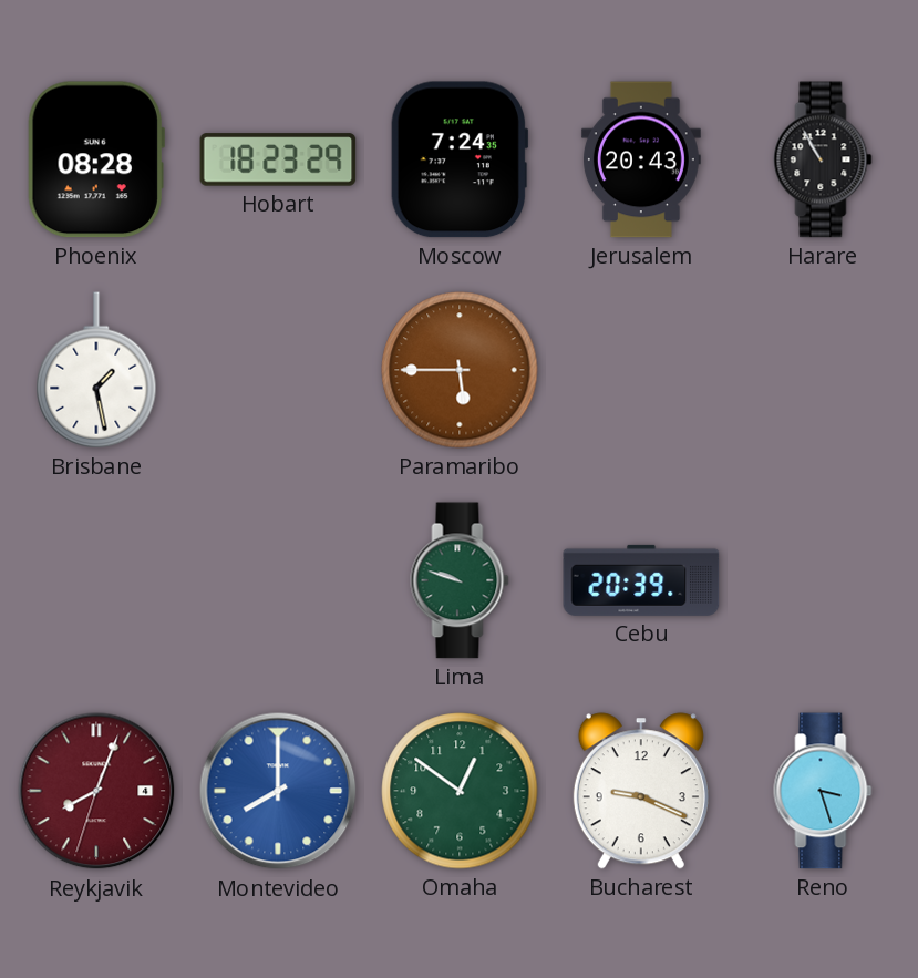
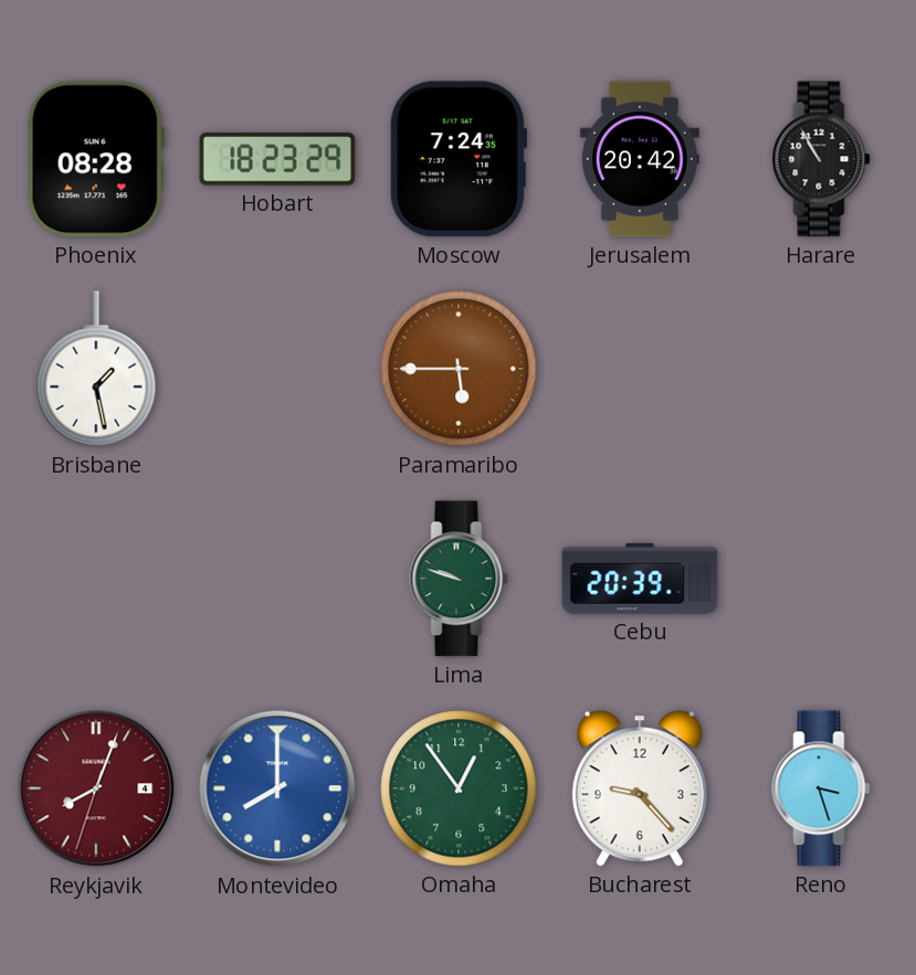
Jerusalem: 20:43 -> 20:42
Omaha: 12:51 -> 12:54
Bucharest: 9:19 -> 9:23
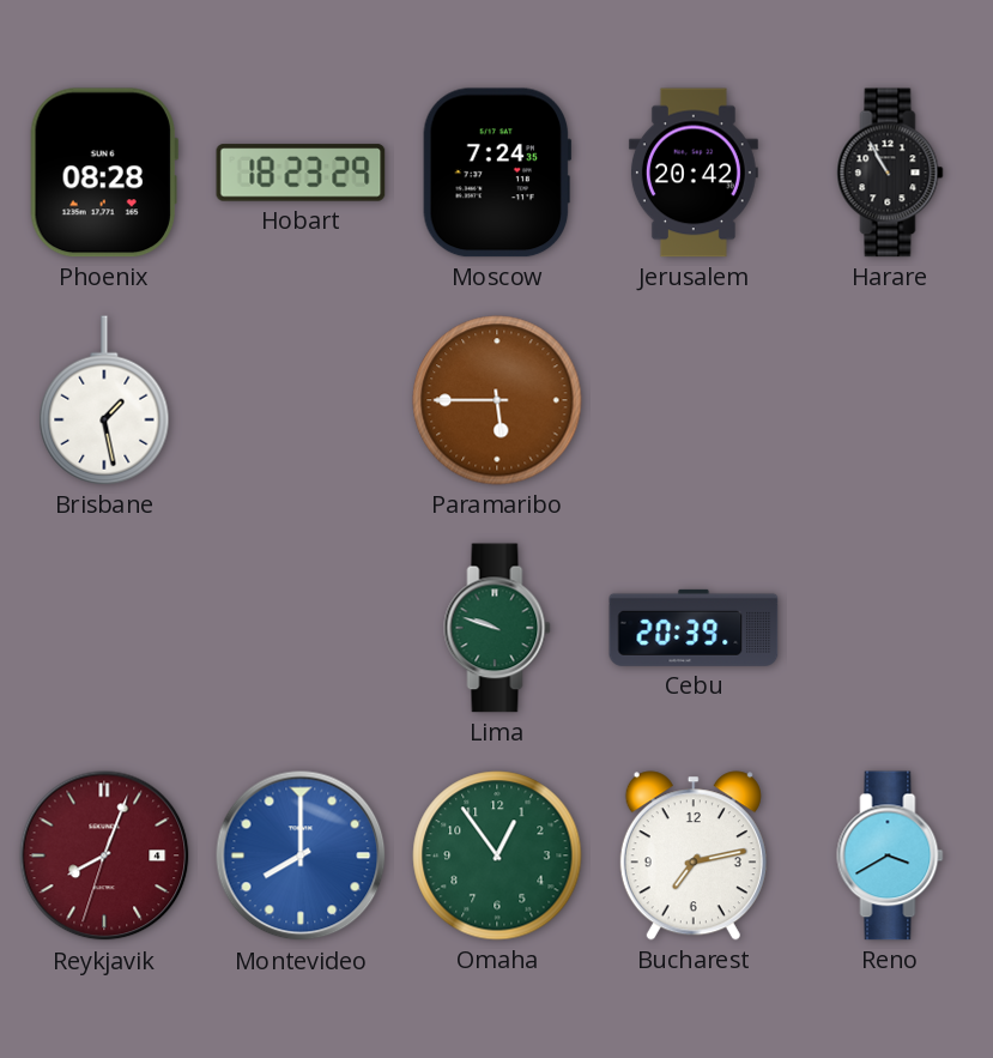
Bucharest: 9:23 -> 7:13
Reno: 3:27 -> 3:40
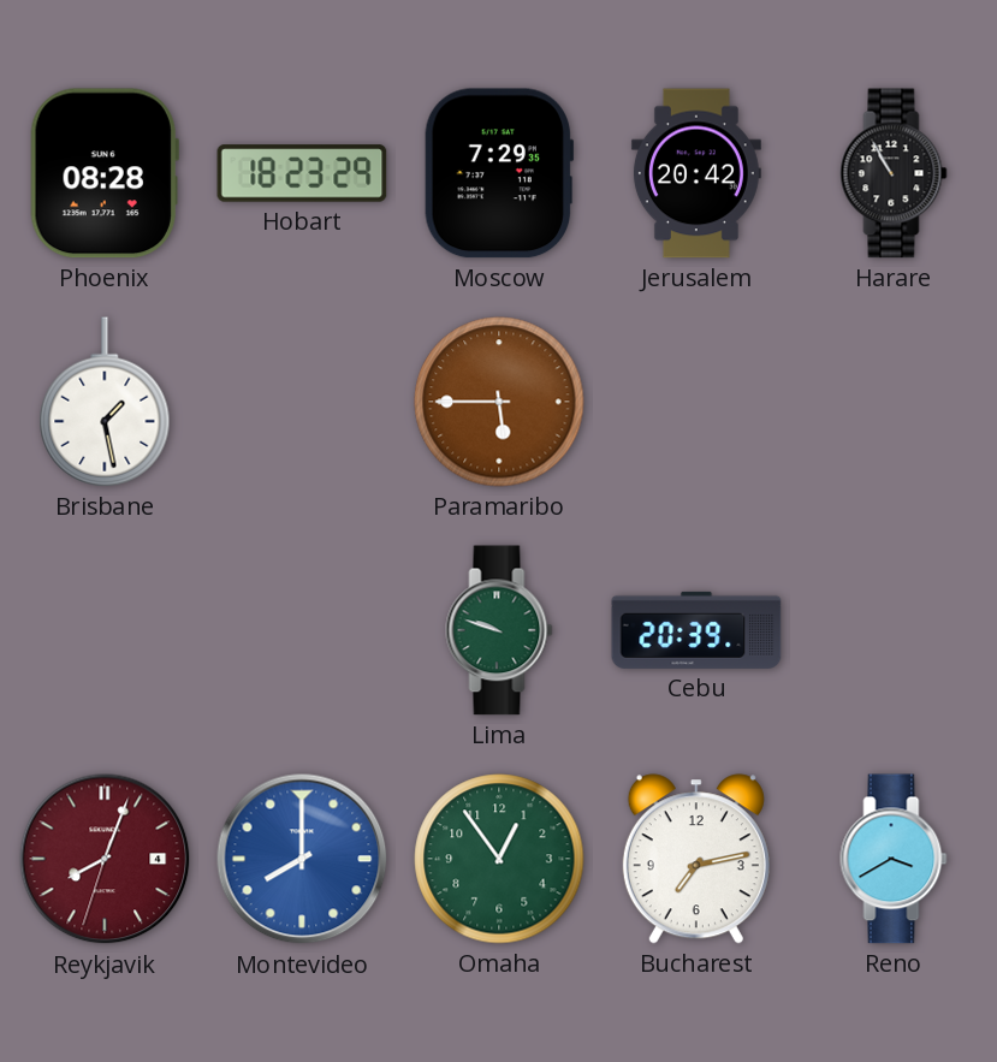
Moscow: 7:24 -> 7:29
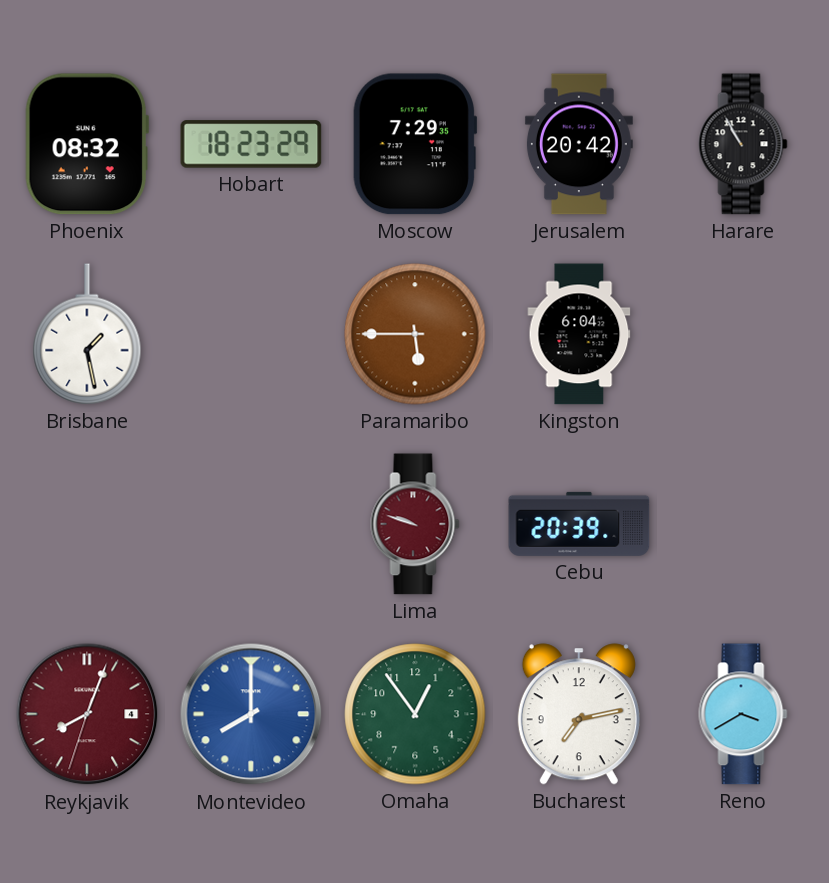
Phoenix: 08:28 -> 08:32
Kingston: none -> 6:04
Lima dial: green -> burgundy
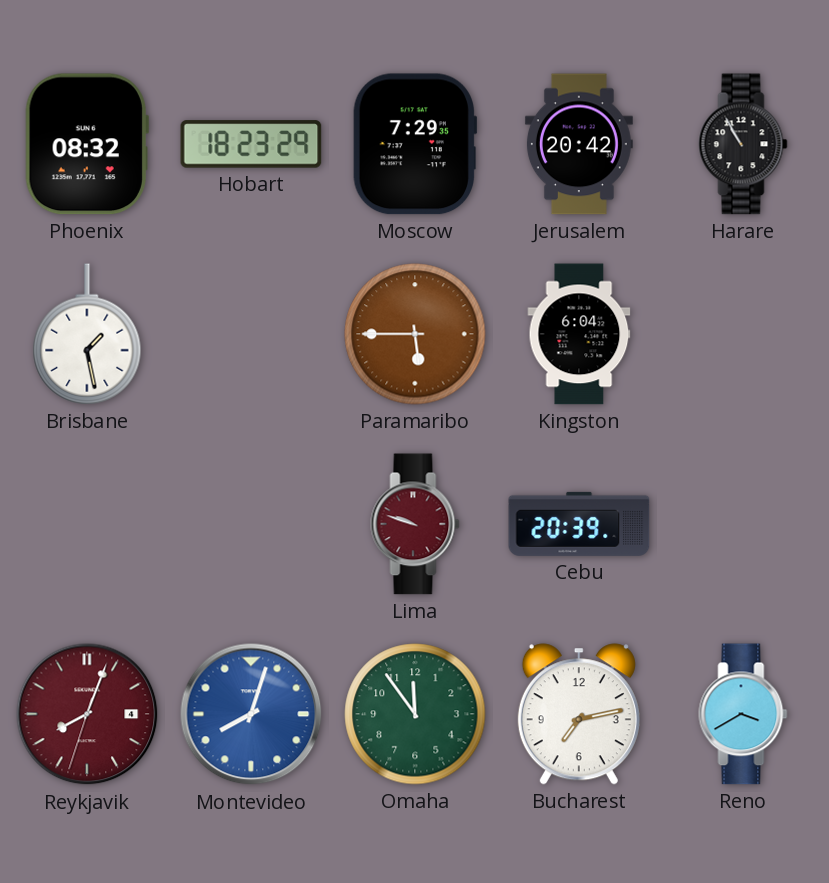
Montevideo: 8:00 -> 8:03
Omaha: 12:54 -> 11:54
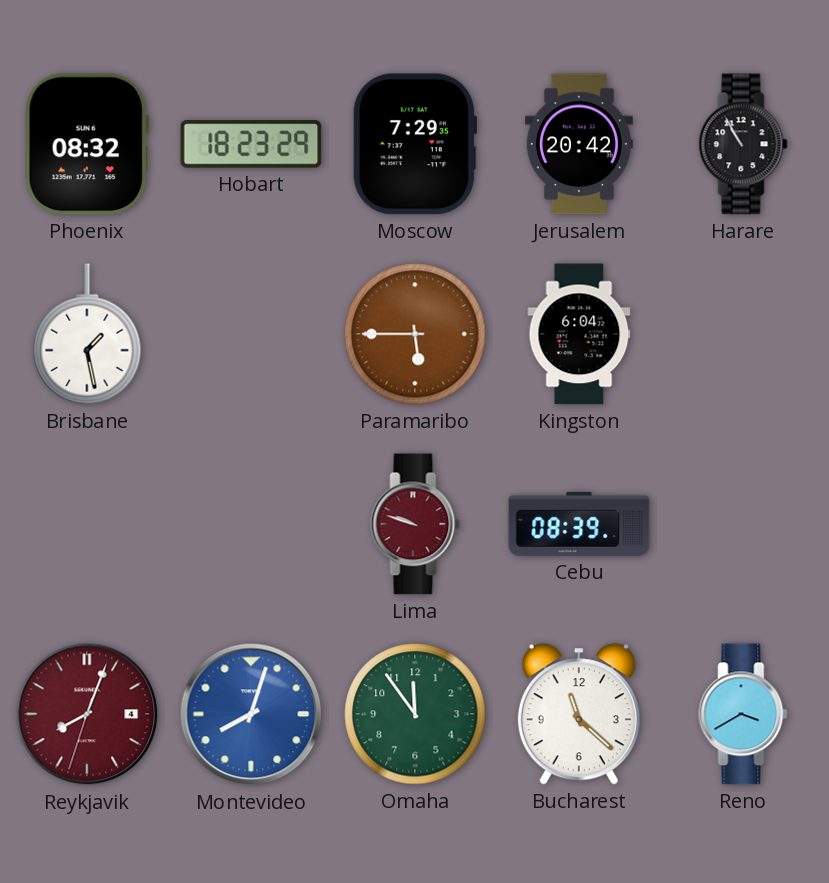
Cebu: 20:39 -> 08:39
Bucharest: 7:13 -> 11:22
